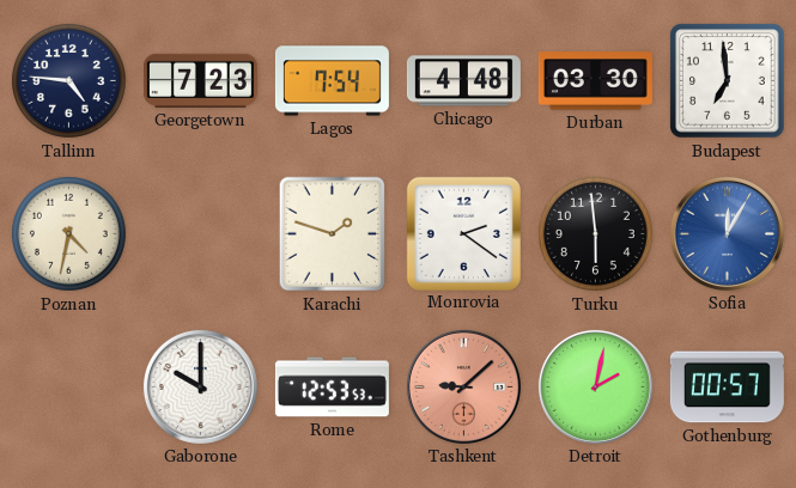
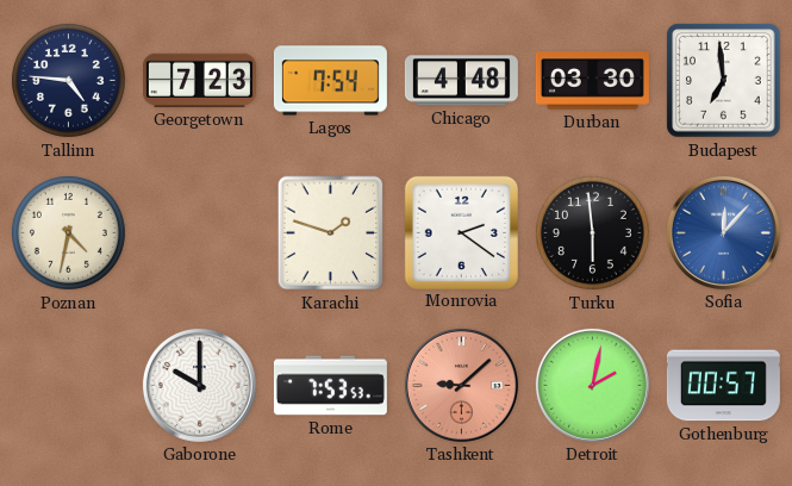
Sofia: 12:05 -> 12:07
Rome: 12:53 -> 7:53
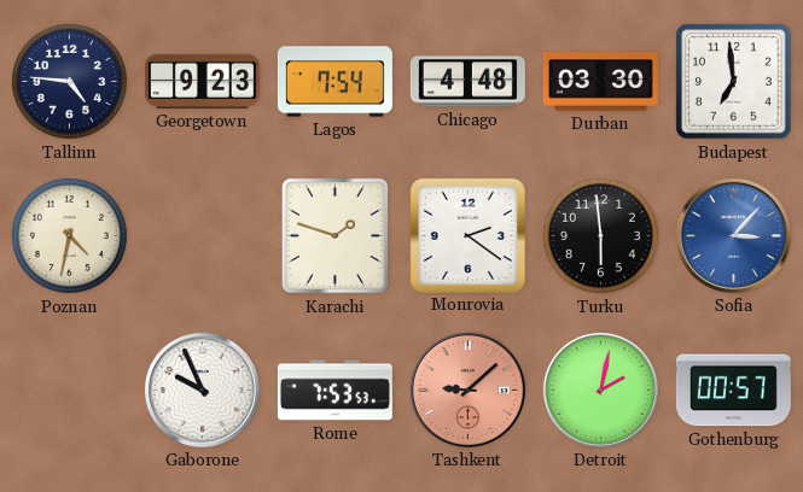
Georgetown: 7:23 -> 9:23
Sofia: 12:07 -> 3:07
Gaborone: 10:00 -> 9:56
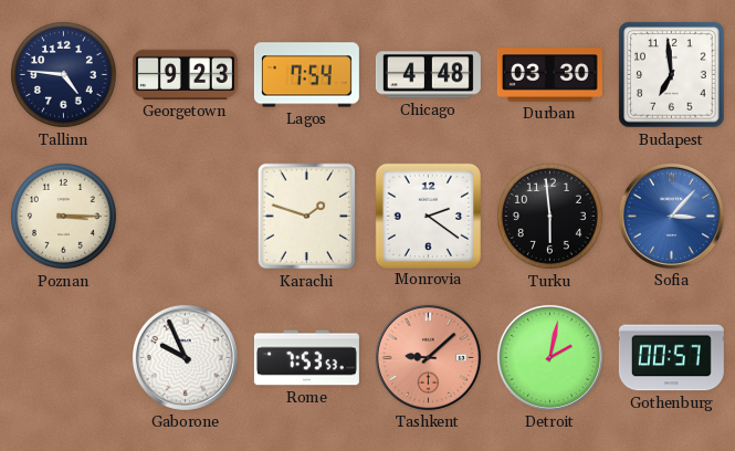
Poznan: 4:32 -> 3:15
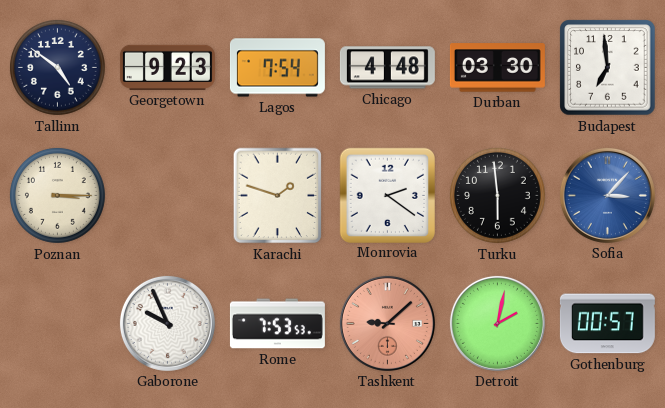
Tallinn: 4:46 -> 4:51
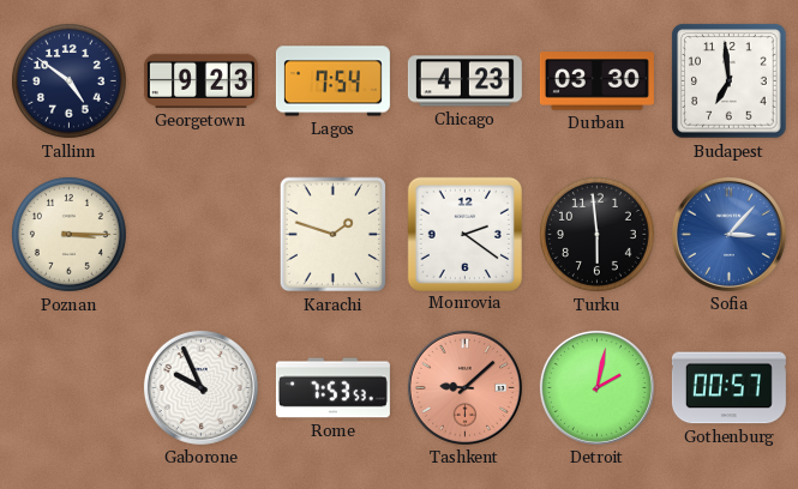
Chicago: 4:48 -> 4:23
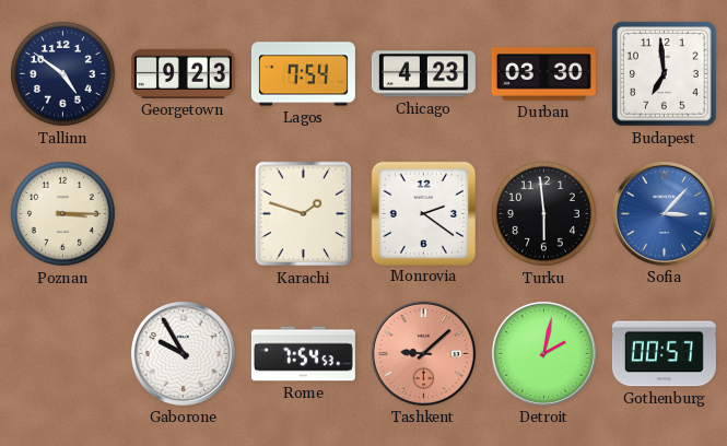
Gaborone: 9:56 -> 9:55
Rome: 7:53 -> 7:54
